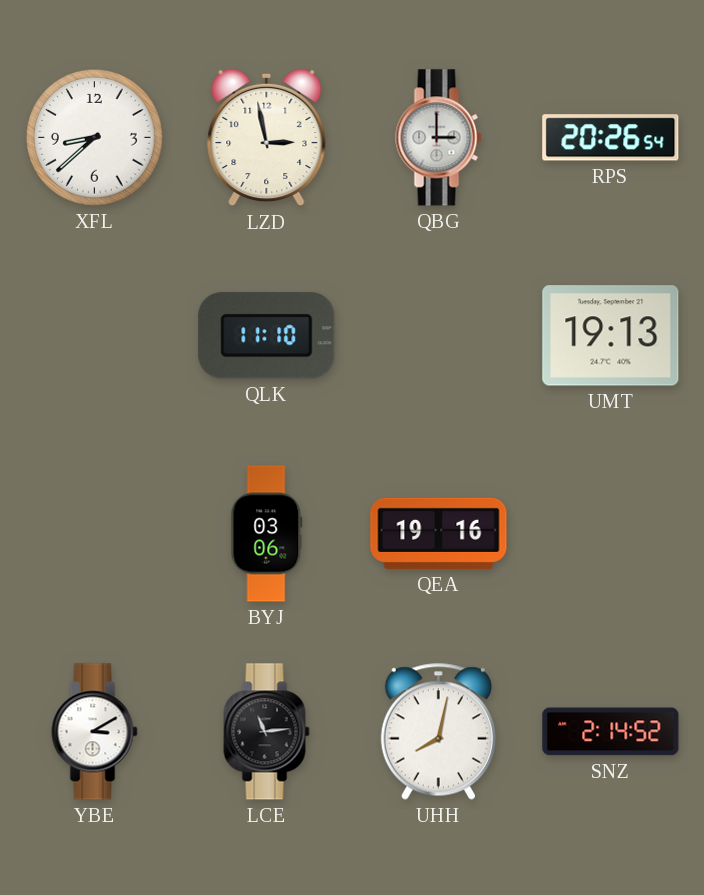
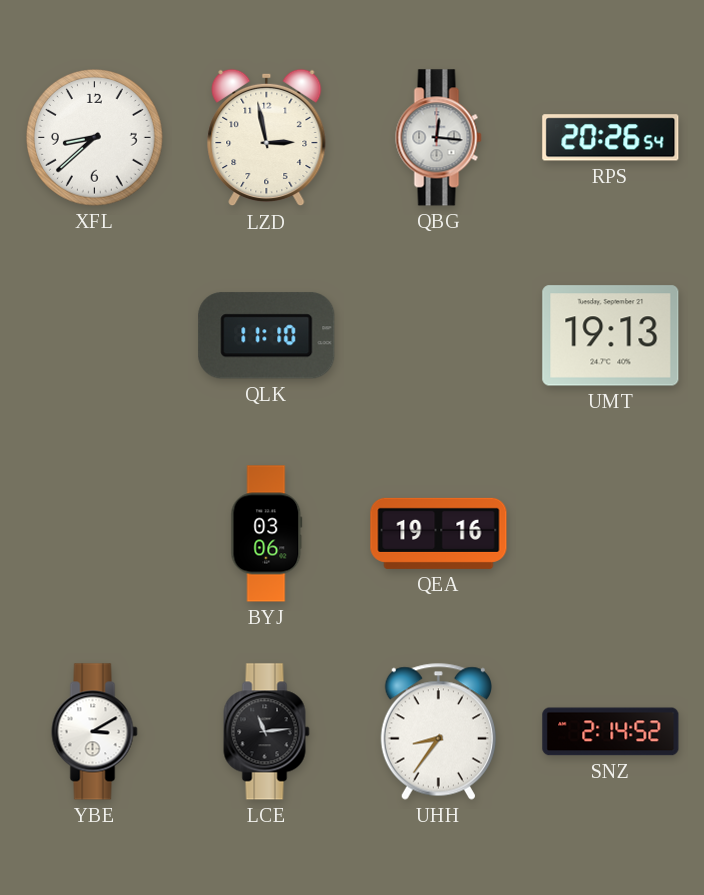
QBG: 3:00 -> 12:16
UHH: 8:02 -> 8:36
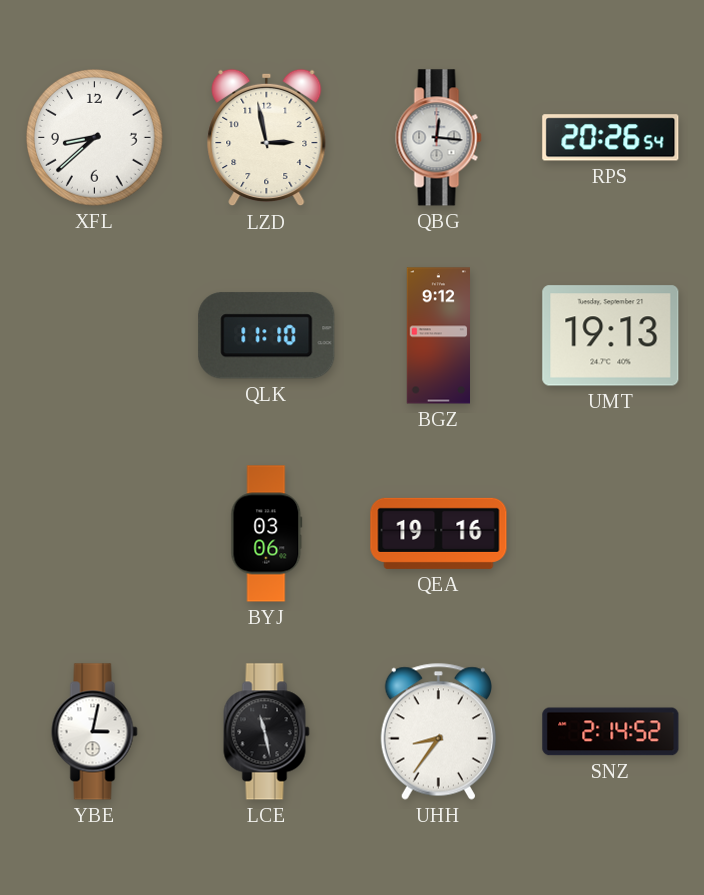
BGZ: none -> 9:12
YBE: 3:10 -> 3:02
LCE: 11:14 -> 11:28
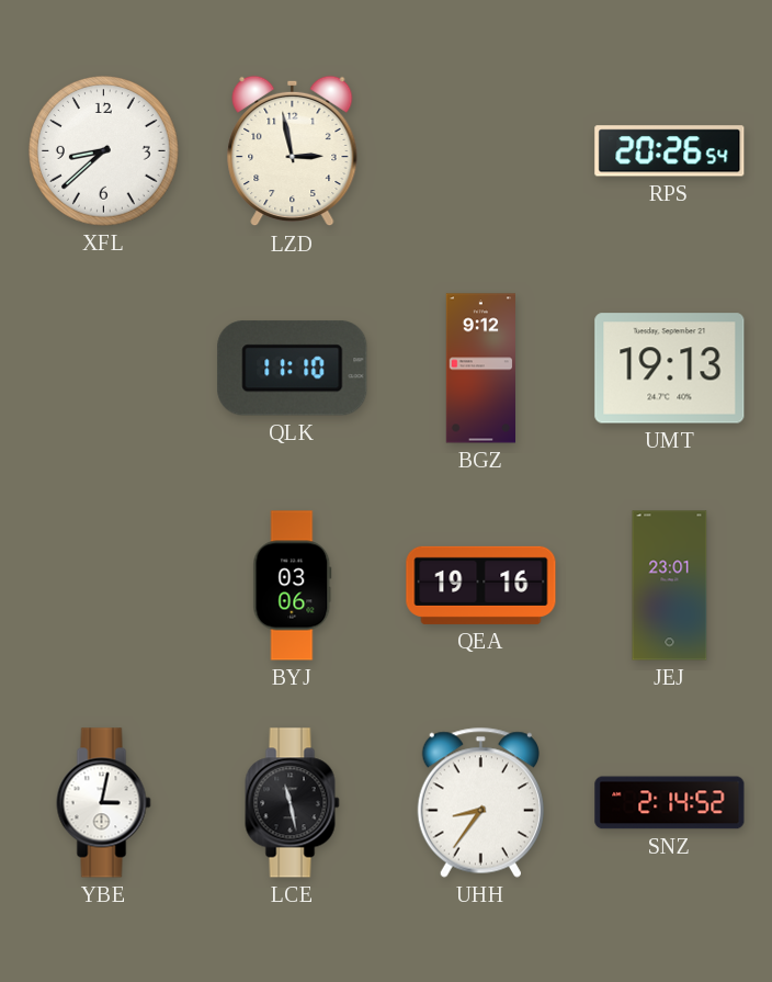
QBG: 12:16 -> none
JEJ: none -> 23:01
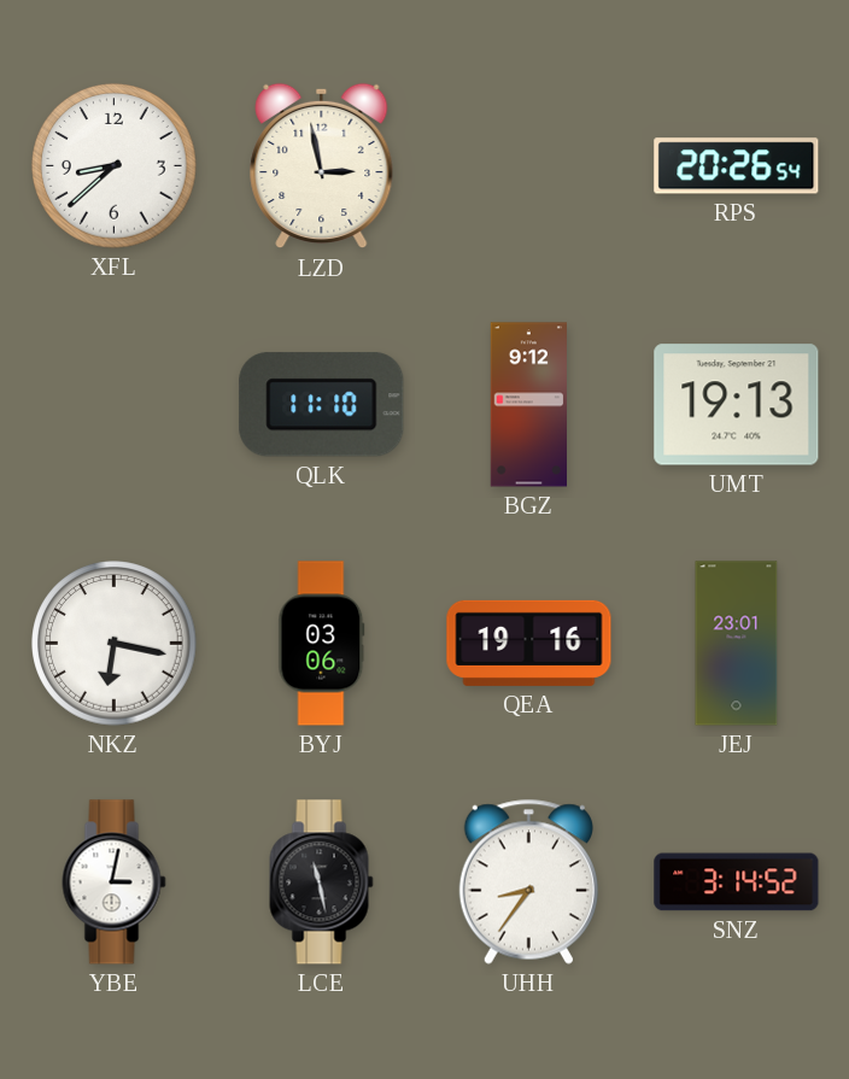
NKZ: none -> 6:17
SNZ: 2:14 -> 3:14
